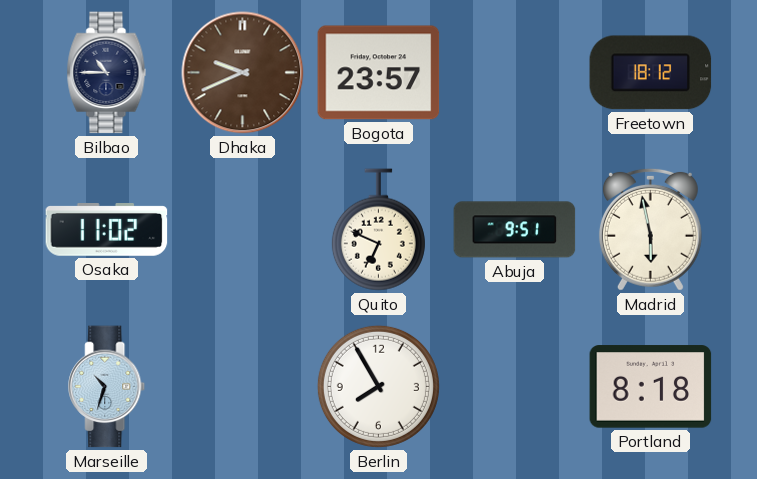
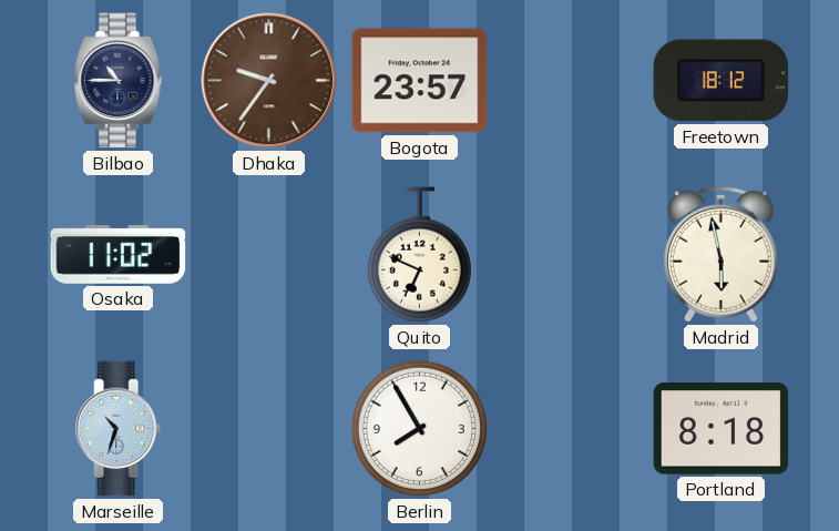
Dhaka: 9:41 -> 9:36
Abuja: 9:51 -> none
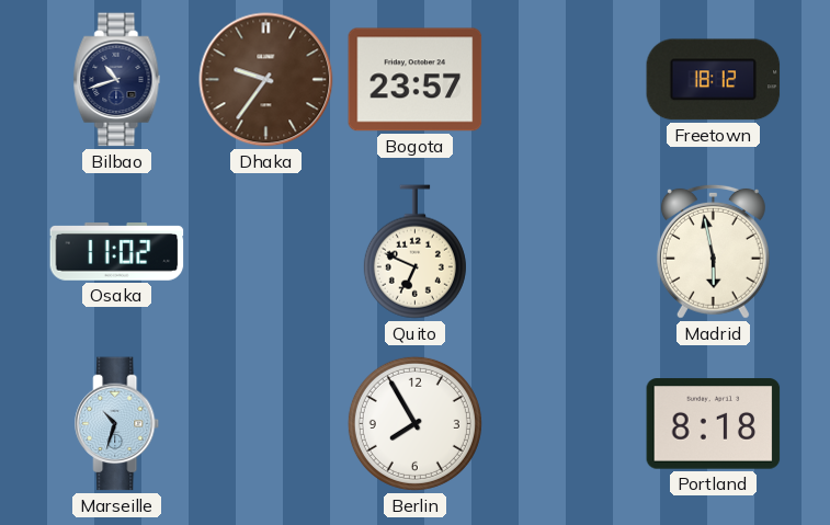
Bilbao: 10:45 -> 10:42
